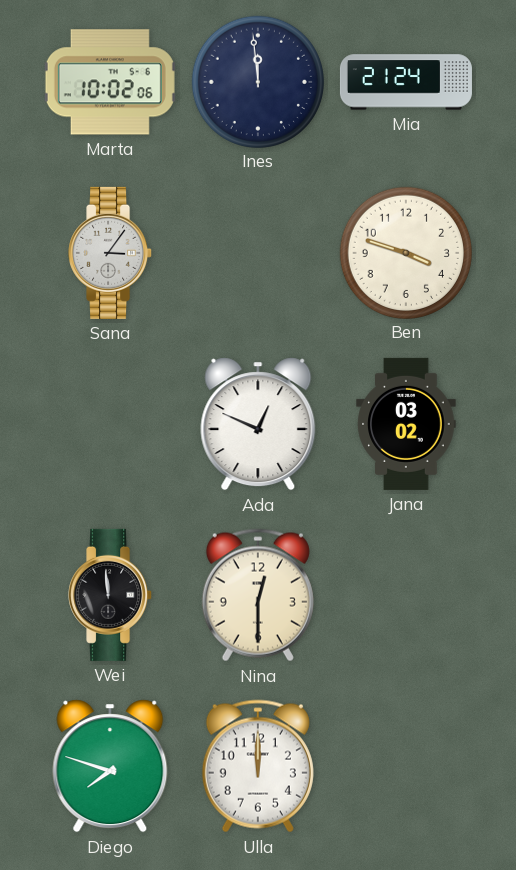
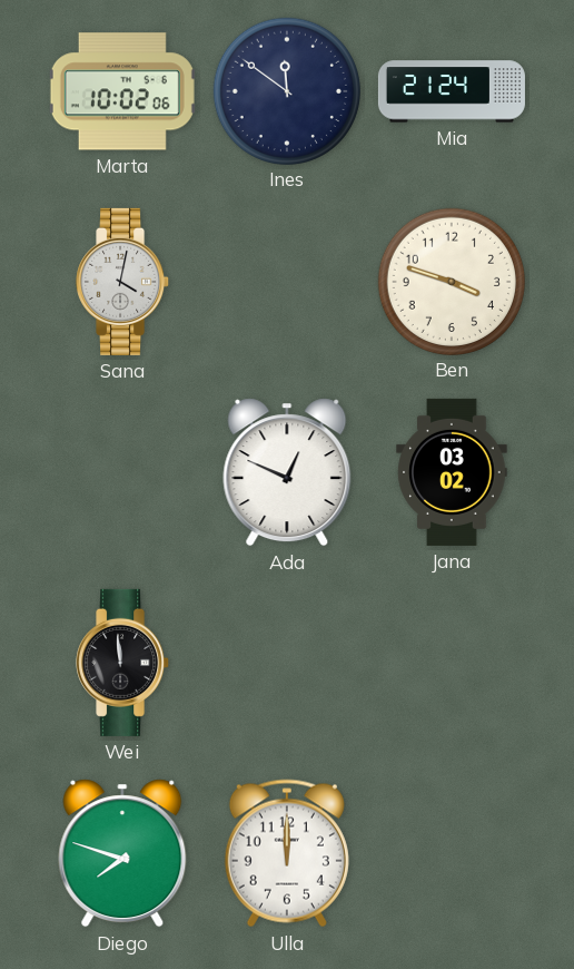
Ines: 11:59 -> 11:51
Sana: 3:06 -> 4:02
Nina: 12:30 -> none
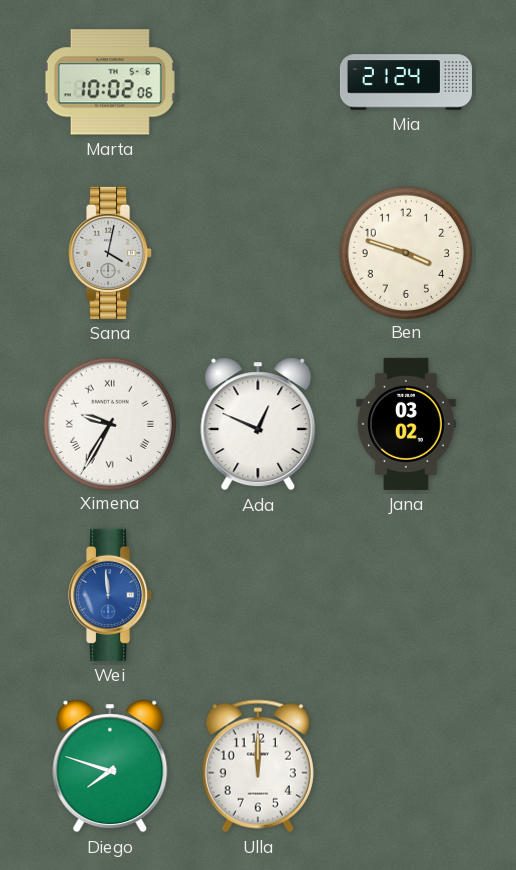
Ines: 11:51 -> none
Ximena: none -> 9:35
Wei dial: black -> blue
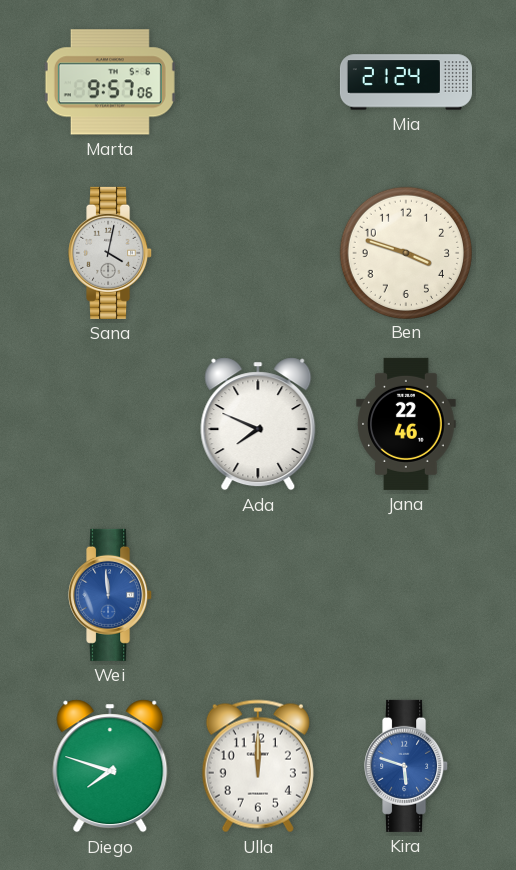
Marta: 10:02 -> 9:57
Ximena: 9:35 -> none
Ada: 12:49 -> 7:49
Jana: 03:02 -> 22:46
Kira: none -> 5:48
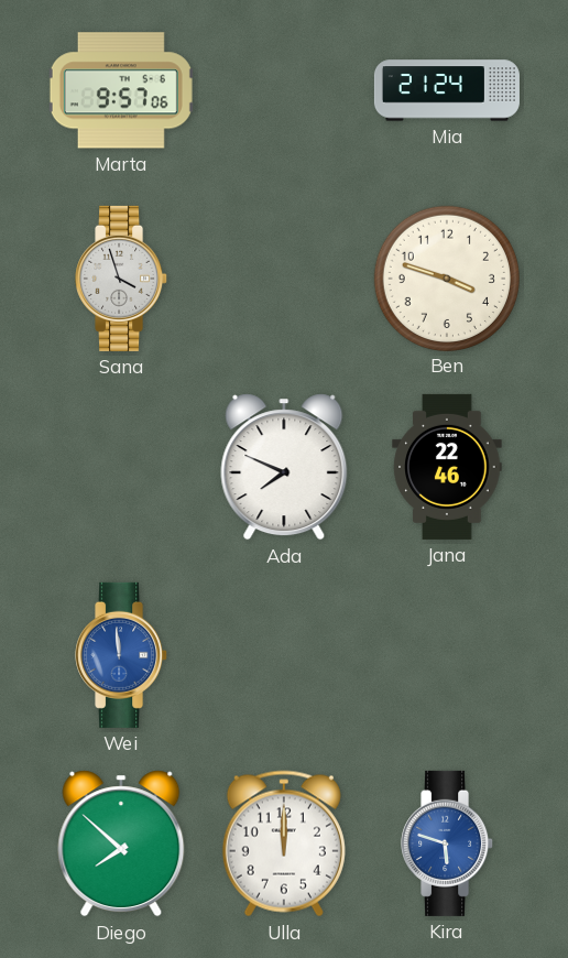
Sana: 4:02 -> 3:57
Diego: 7:48 -> 7:52
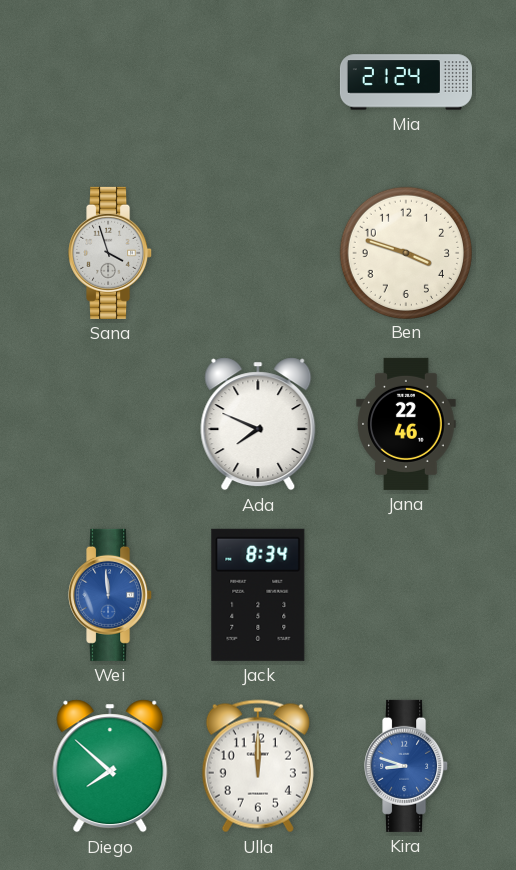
Marta: 9:57 -> none
Jack: none -> 8:34
Kira: 5:48 -> 8:48
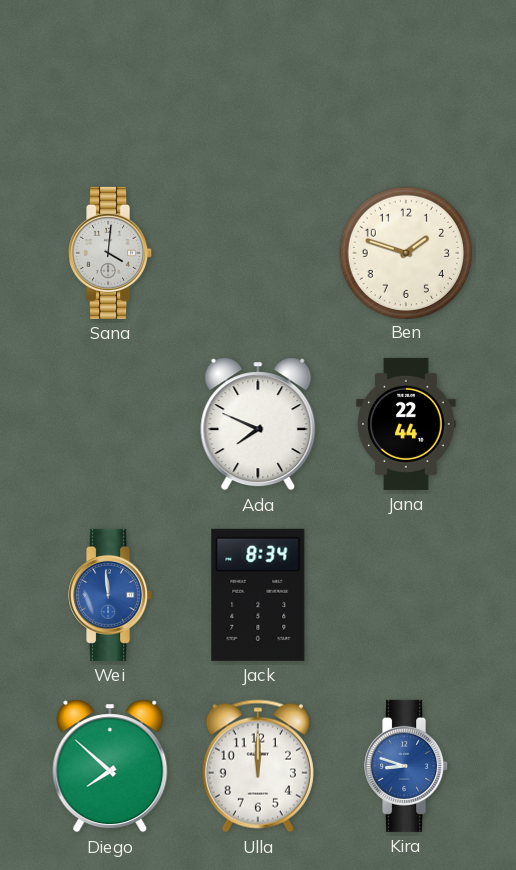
Mia: 21:24 -> none
Sana: 3:57 -> 4:01
Ben: 3:48 -> 1:48
Jana: 22:46 -> 22:44
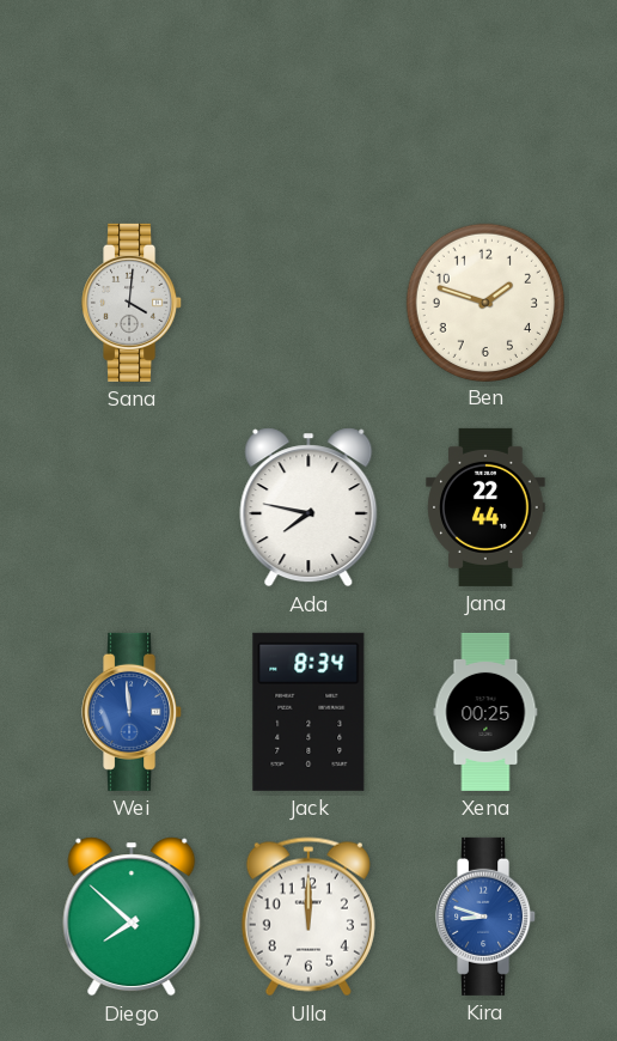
Ada: 7:49 -> 7:47
Xena: none -> 00:25
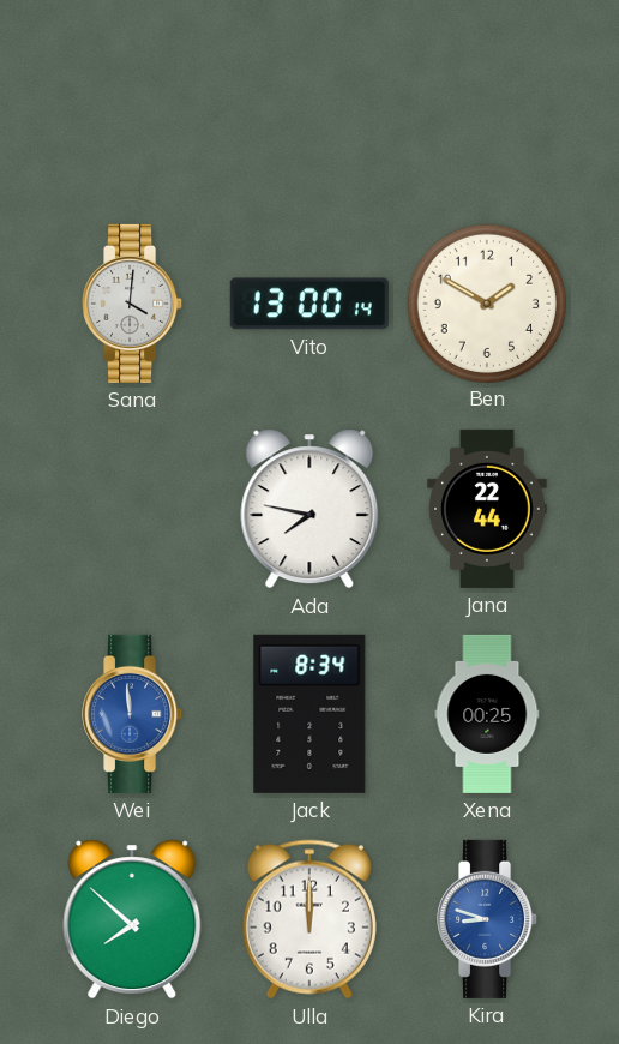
Vito: none -> 13:00
Ben: 1:48 -> 1:50
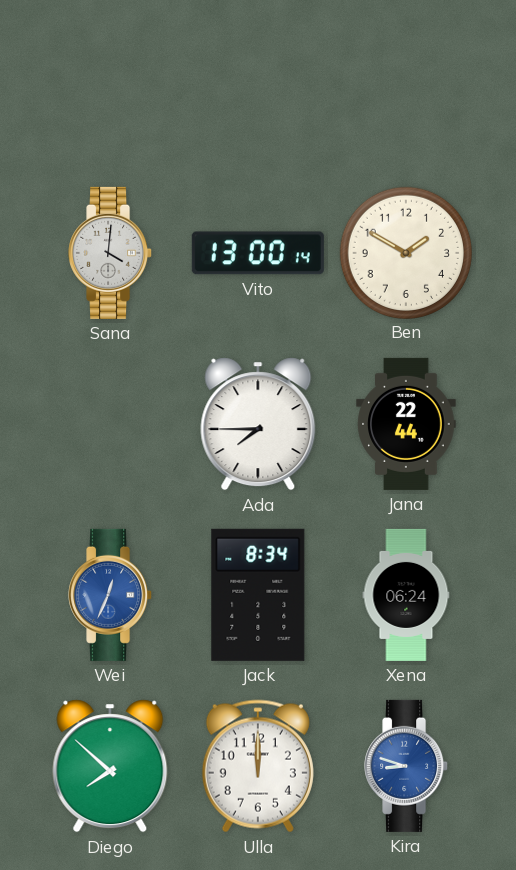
Ada: 7:47 -> 7:45
Wei: 11:59 -> 12:34
Xena: 00:25 -> 06:24
